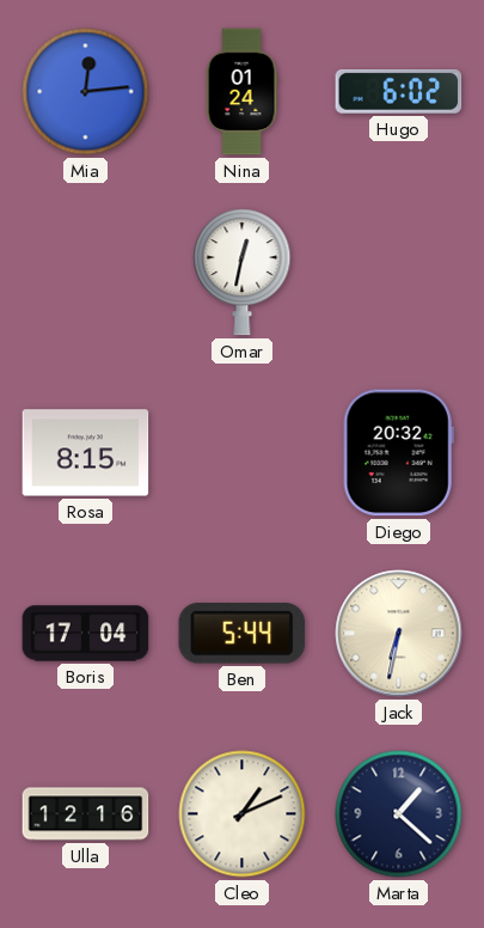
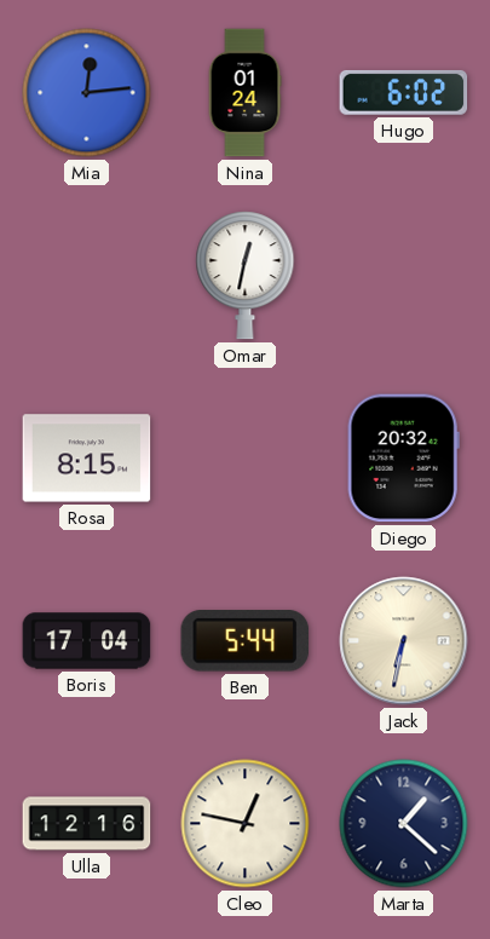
Cleo: 1:11 -> 12:47
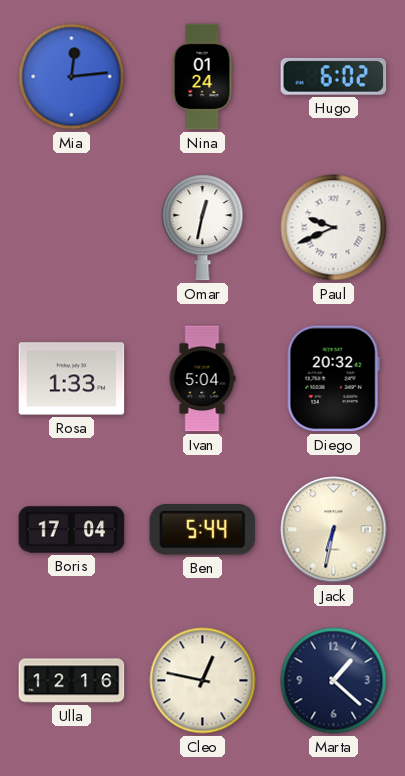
Paul: none -> 9:41
Rosa: 8:15 -> 1:33
Ivan: none -> 5:04
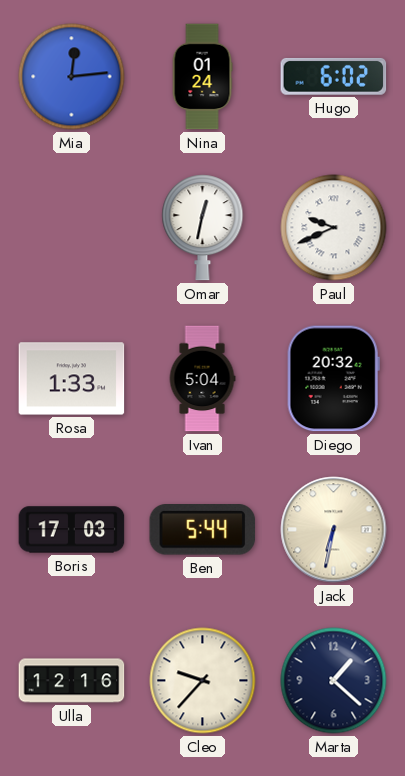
Boris: 17:04 -> 17:03
Cleo: 12:47 -> 9:37
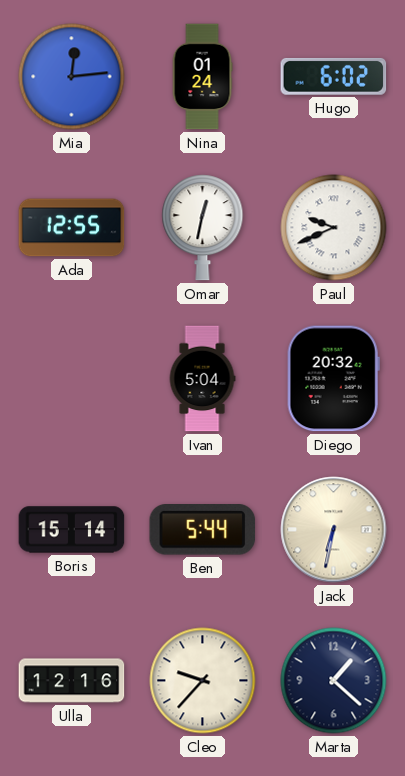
Ada: none -> 12:55
Rosa: 1:33 -> none
Boris: 17:03 -> 15:14
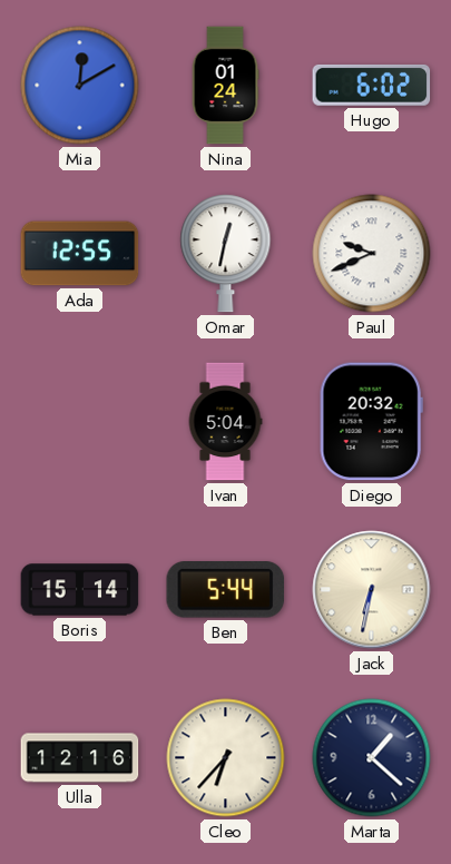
Mia: 12:14 -> 12:10
Cleo: 9:37 -> 6:37
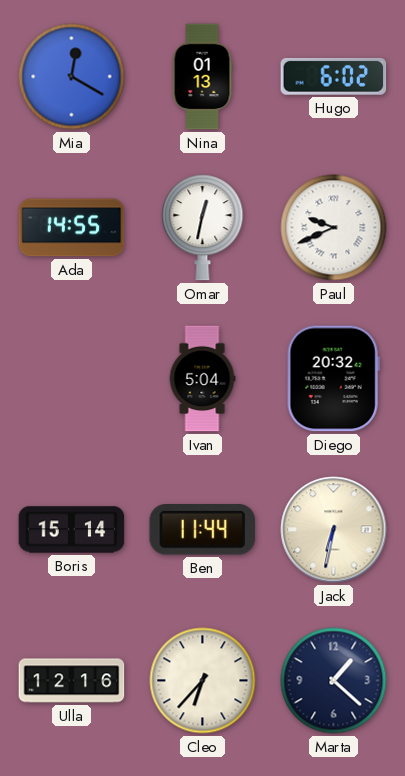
Mia: 12:10 -> 12:20
Nina: 01:24 -> 01:13
Ada: 12:55 -> 14:55
Ben: 5:44 -> 11:44
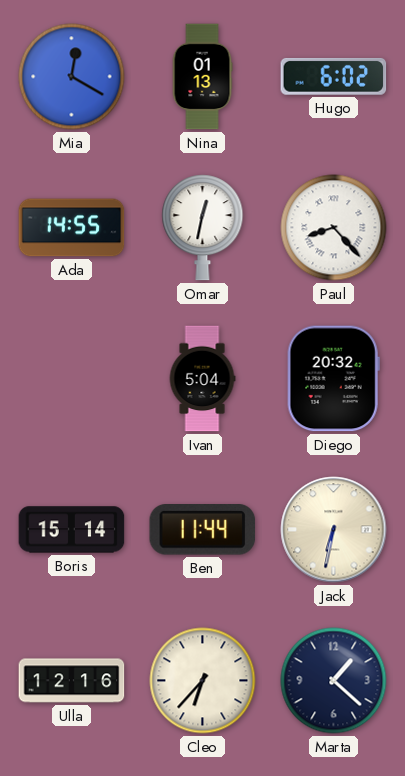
Paul: 9:41 -> 8:23
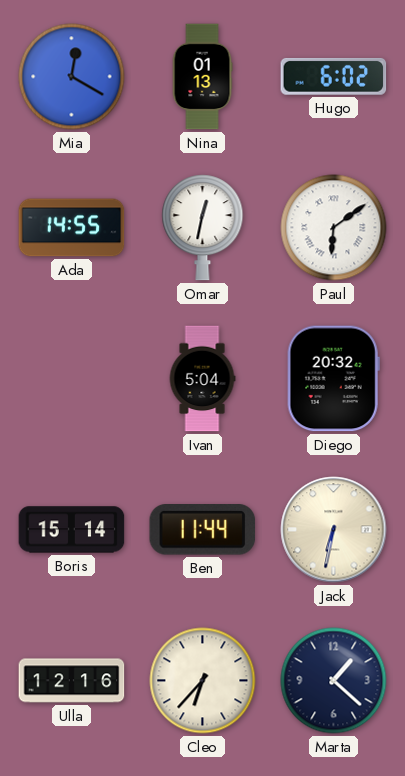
Paul: 8:23 -> 6:09
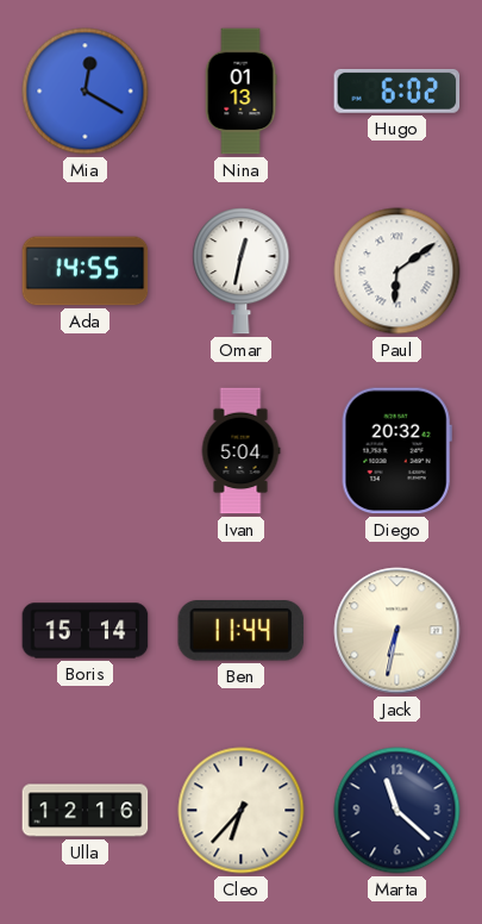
Marta: 1:22 -> 11:22
